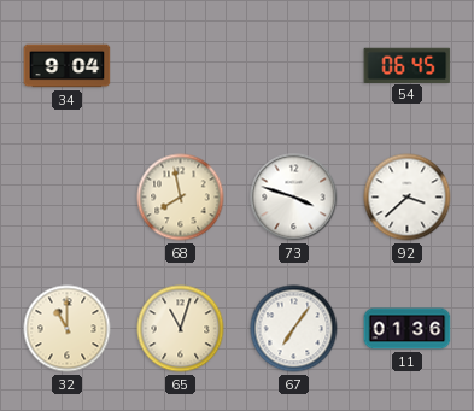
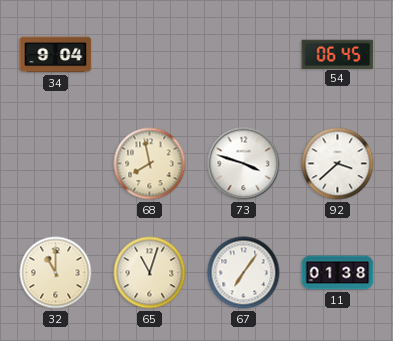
11: 01:36 -> 01:38
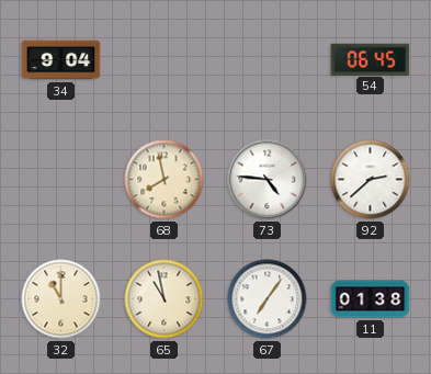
73: 3:48 -> 4:46
92: 3:38 -> 2:38
65: 11:03 -> 10:58
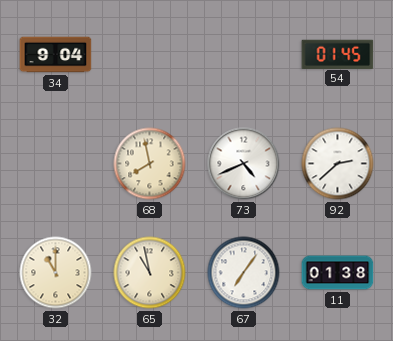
54: 06:45 -> 01:45
73: 4:46 -> 4:41
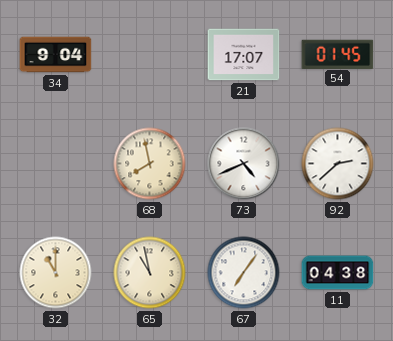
21: none -> 17:07
11: 01:38 -> 04:38
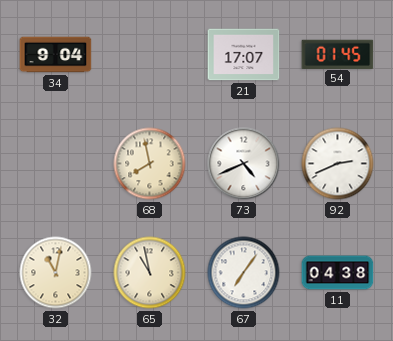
92: 2:38 -> 2:41
32: 11:00 -> 11:02
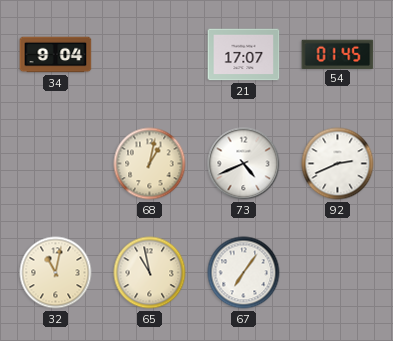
68: 7:58 -> 1:02
11: 04:38 -> none
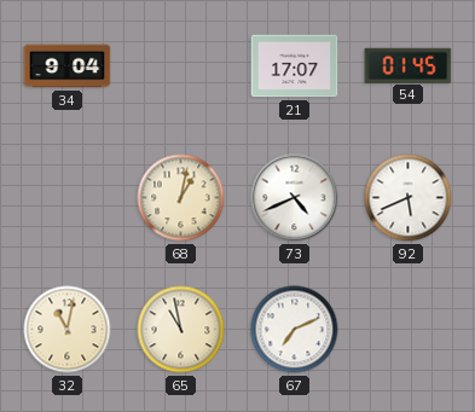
92: 2:41 -> 5:41
67: 7:06 -> 7:11
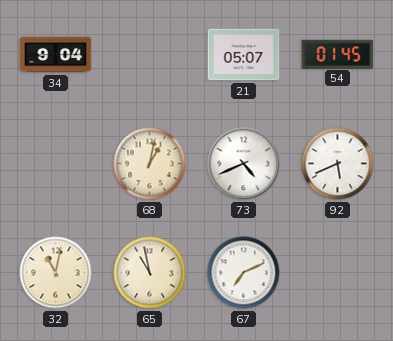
21: 17:07 -> 05:07
